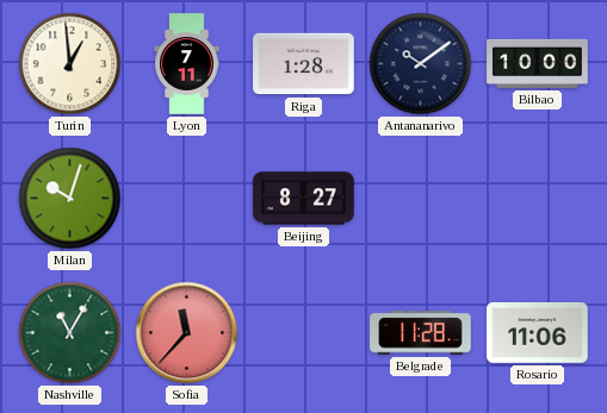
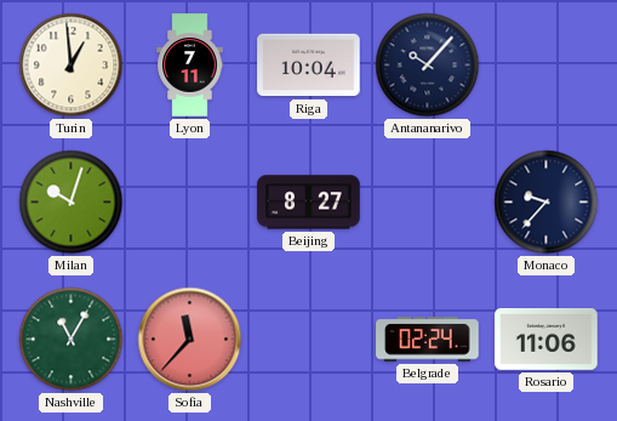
Riga: 1:28 -> 10:04
Antananarivo: 10:09 -> 10:07
Bilbao: 10:00 -> none
Monaco: none -> 9:37
Belgrade: 11:28 -> 02:24
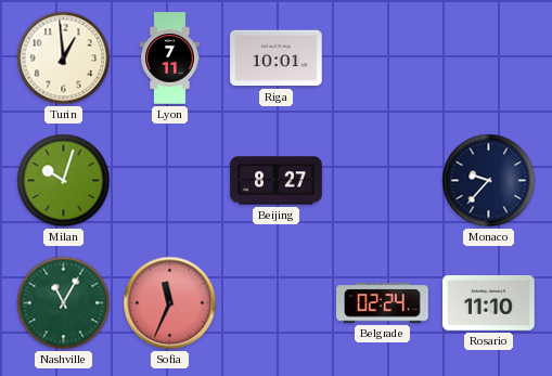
Riga: 10:04 -> 10:01
Antananarivo: 10:07 -> none
Sofia: 11:37 -> 11:34
Rosario: 11:06 -> 11:10
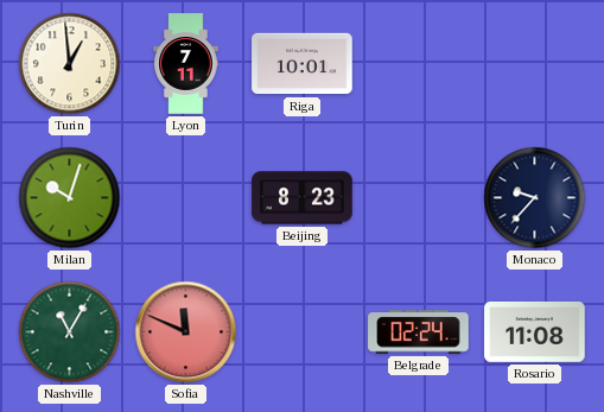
Beijing: 8:27 -> 8:23
Sofia: 11:34 -> 11:49
Rosario: 11:10 -> 11:08
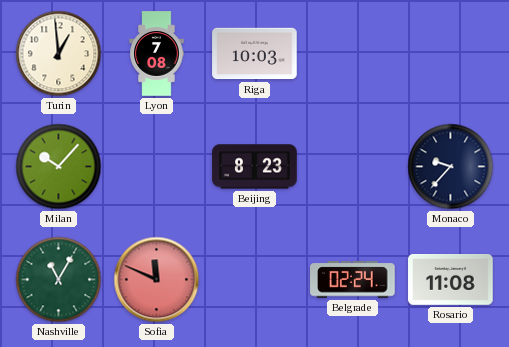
Lyon: 7:11 -> 7:08
Riga: 10:01 -> 10:03
Milan: 10:03 -> 10:07
